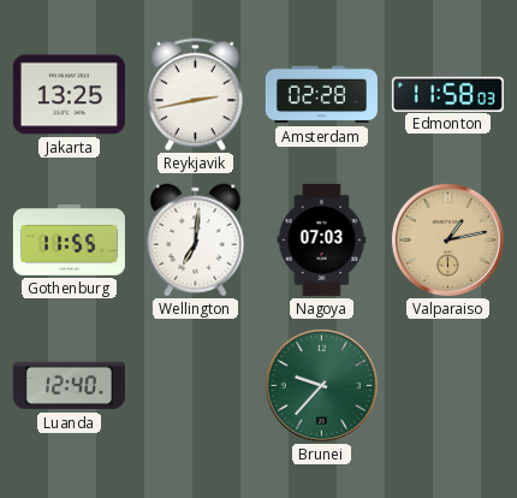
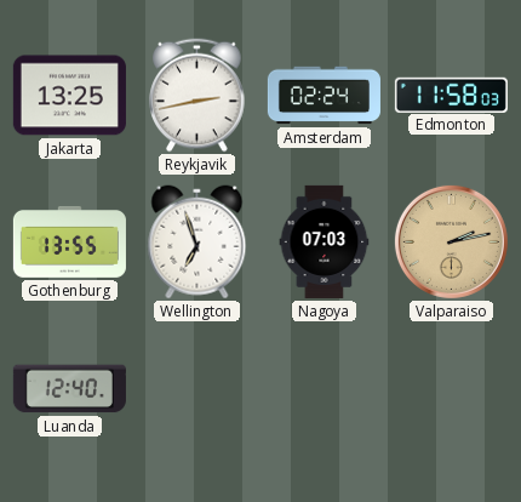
Amsterdam: 02:28 -> 02:24
Gothenburg: 11:55 -> 13:55
Wellington: 7:01 -> 6:57
Valparaiso: 1:13 -> 2:13
Brunei: 9:37 -> none
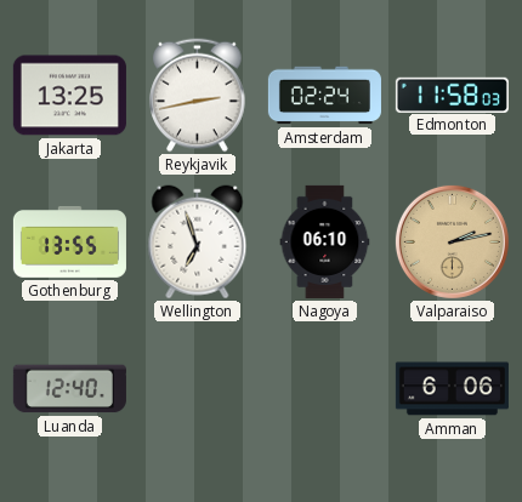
Nagoya: 07:03 -> 06:10
Amman: none -> 6:06
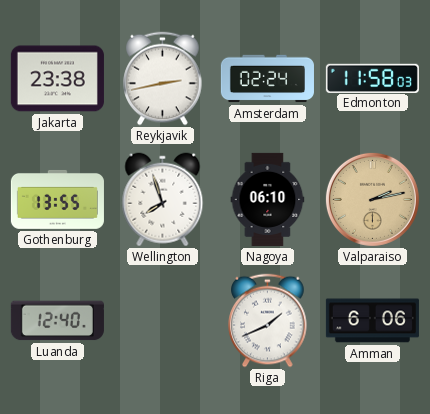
Jakarta: 13:25 -> 23:38
Wellington: 6:57 -> 7:57
Riga: none -> 1:41
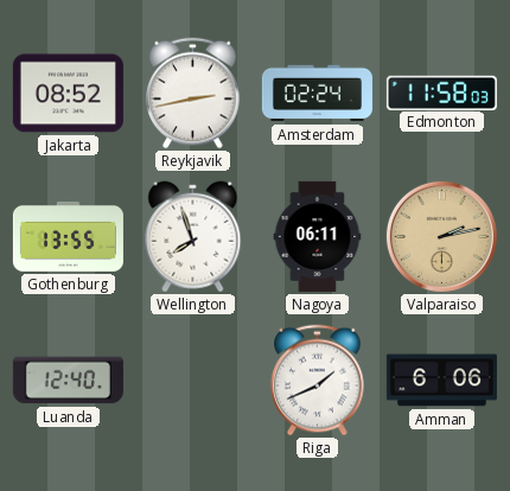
Jakarta: 23:38 -> 08:52
Nagoya: 06:10 -> 06:11
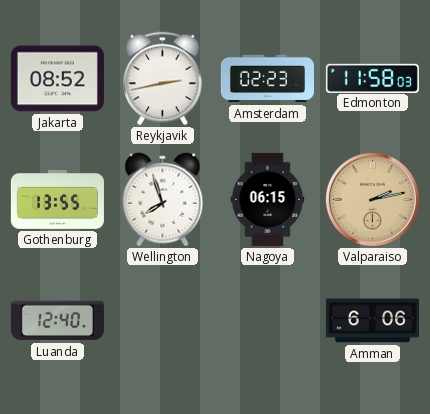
Amsterdam: 02:24 -> 02:23
Nagoya: 06:11 -> 06:15
Riga: 1:41 -> none
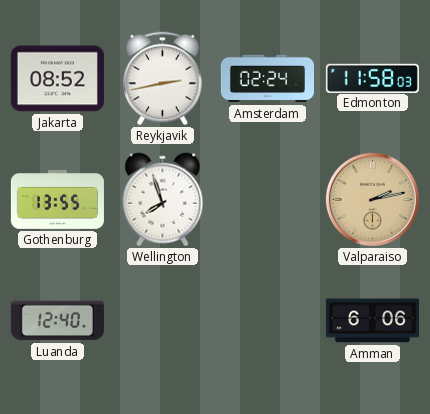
Amsterdam: 02:23 -> 02:24
Nagoya: 06:15 -> none
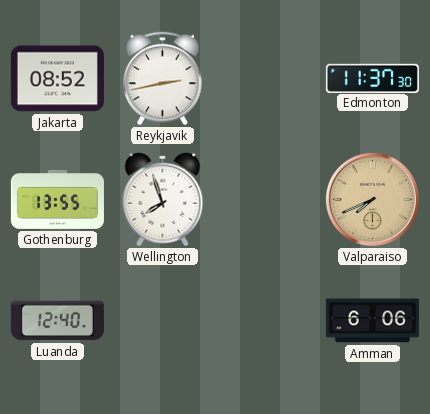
Amsterdam: 02:24 -> none
Edmonton: 11:58 -> 11:37
Valparaiso: 2:13 -> 7:41
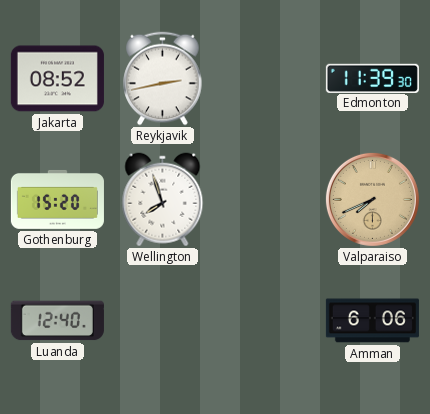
Edmonton: 11:37 -> 11:39
Gothenburg: 13:55 -> 15:20
